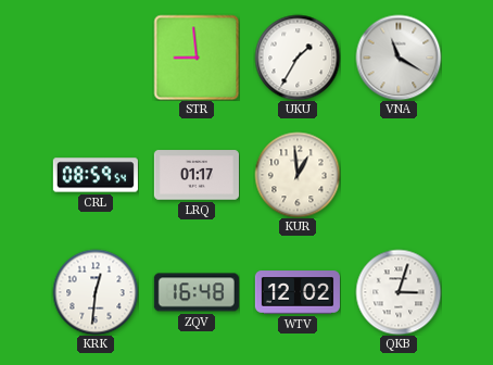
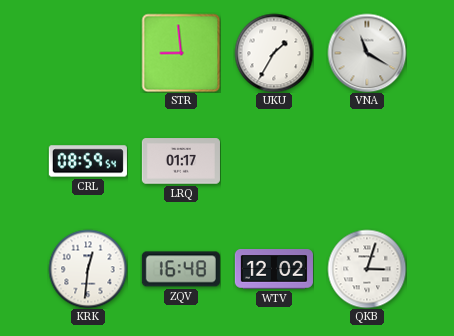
KUR: 12:59 -> none
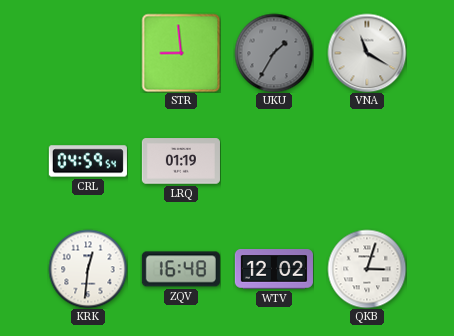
UKU dial: white -> grey
CRL: 08:59 -> 04:59
LRQ: 01:17 -> 01:19
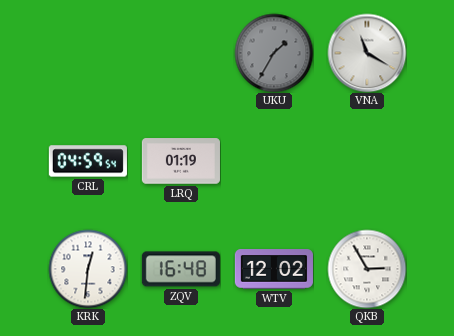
STR: 8:59 -> none
QKB: 3:03 -> 2:55
